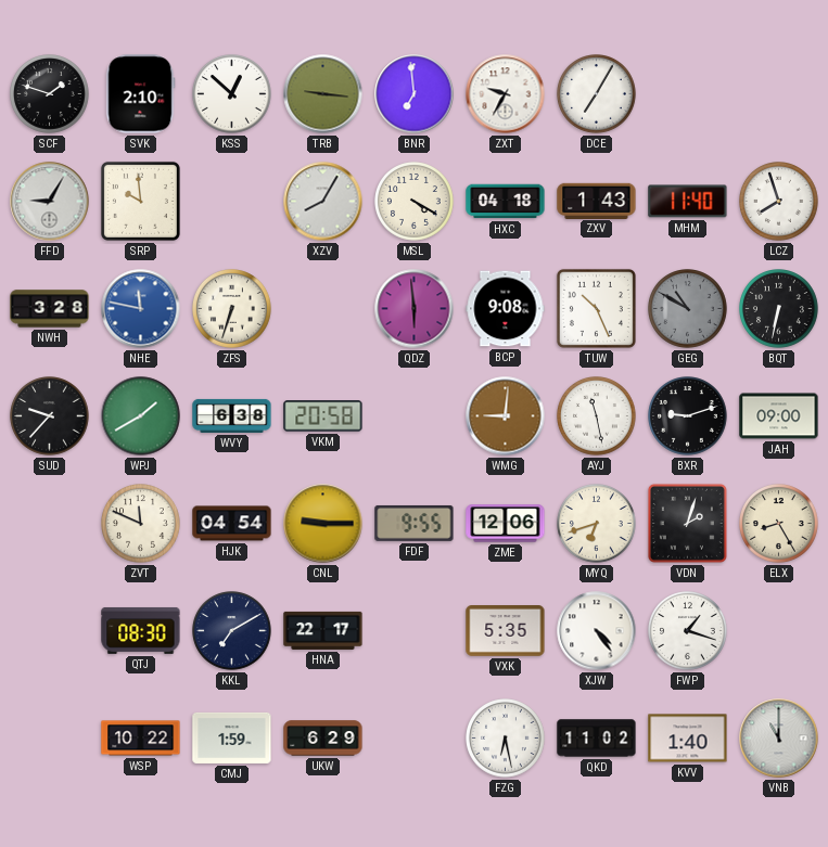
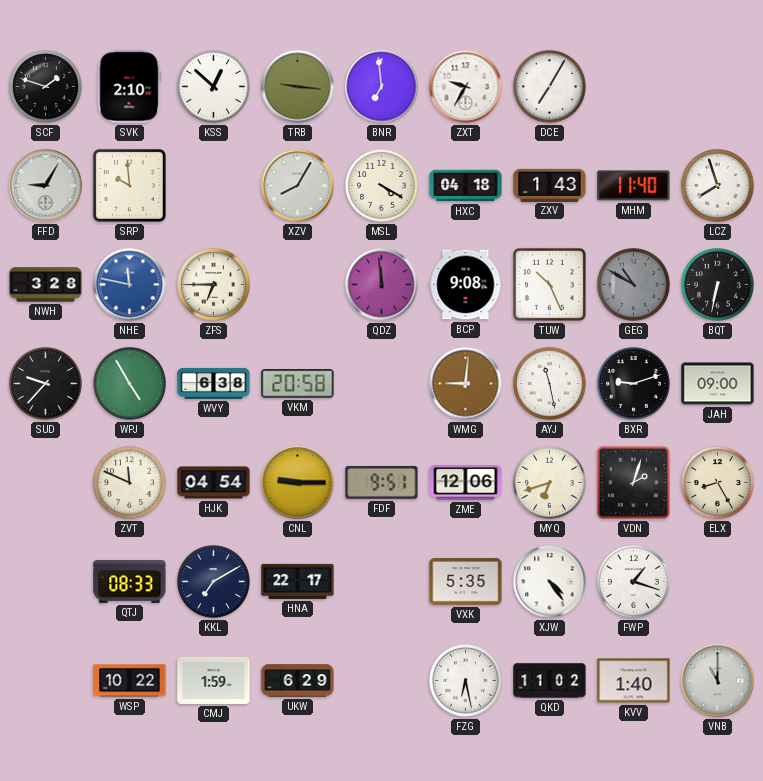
ZFS: 6:33 -> 6:45
QDZ: 5:59 -> 11:59
WPJ: 1:40 -> 4:55
FDF: 9:55 -> 9:51
QTJ: 08:30 -> 08:33
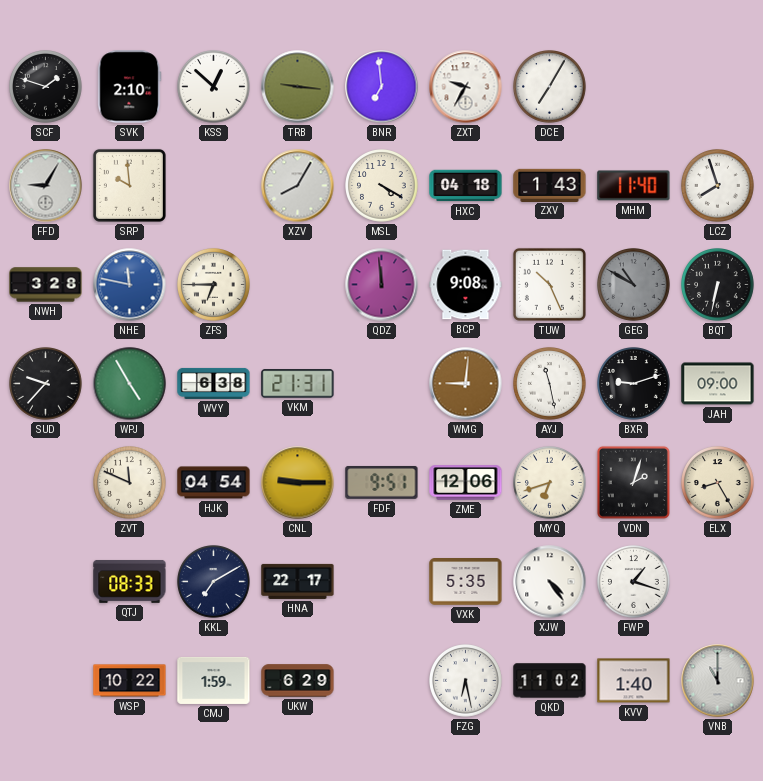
VKM: 20:58 -> 21:31
